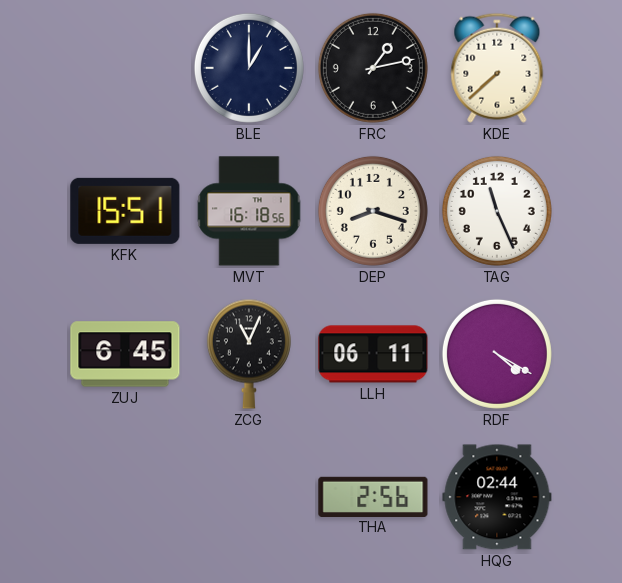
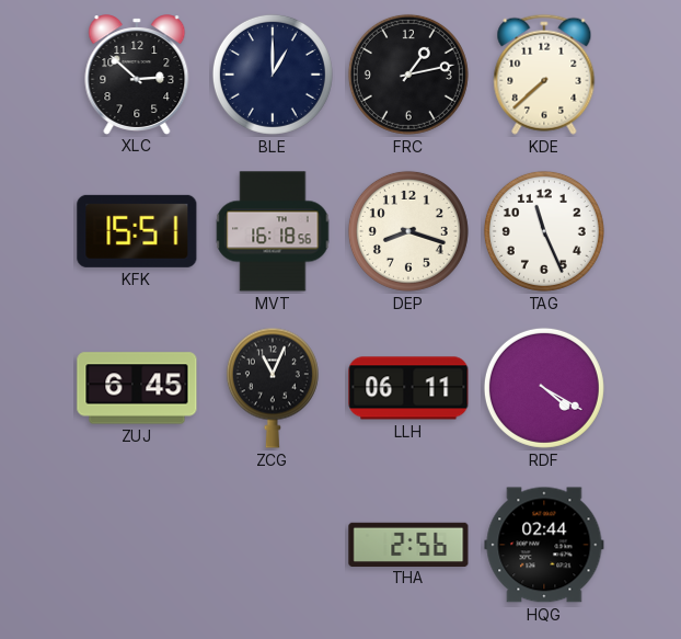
XLC: none -> 2:52
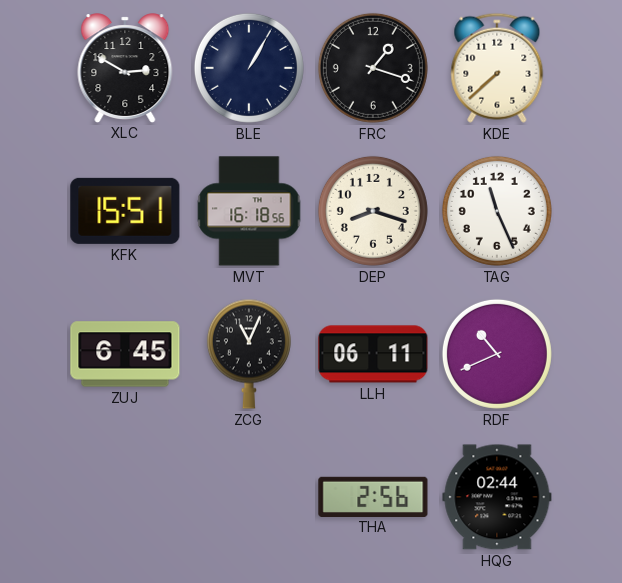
XLC: 2:52 -> 2:50
BLE: 1:00 -> 1:05
FRC: 1:13 -> 1:18
RDF: 4:20 -> 10:41
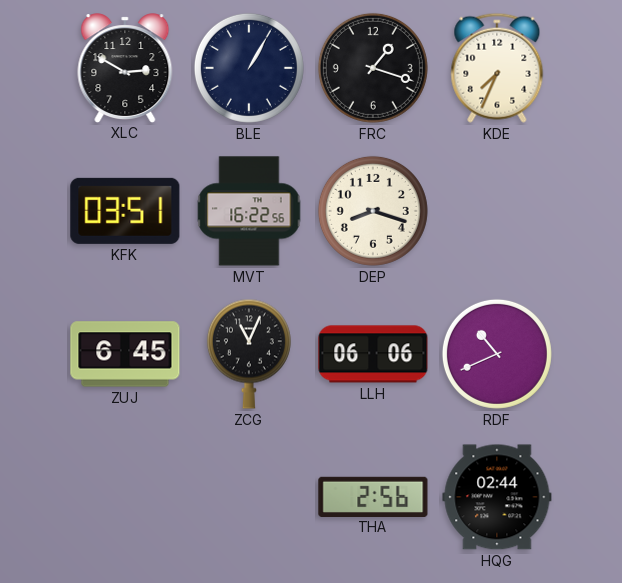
KDE: 7:38 -> 7:34
KFK: 15:51 -> 03:51
MVT: 16:18 -> 16:22
TAG: 11:26 -> none
LLH: 06:11 -> 06:06
